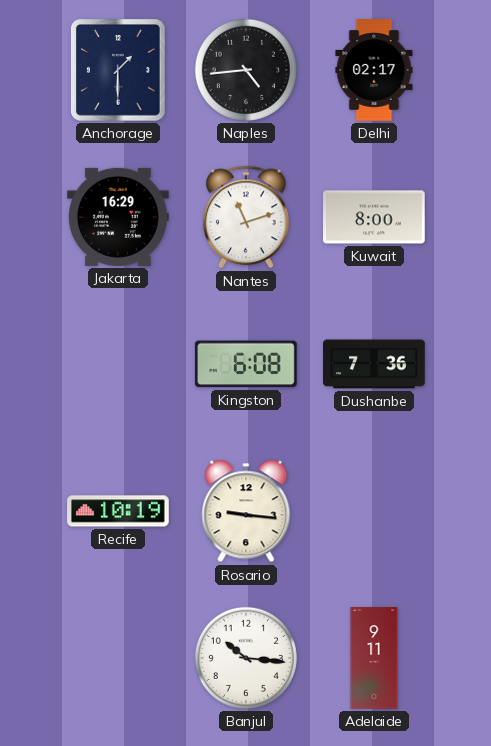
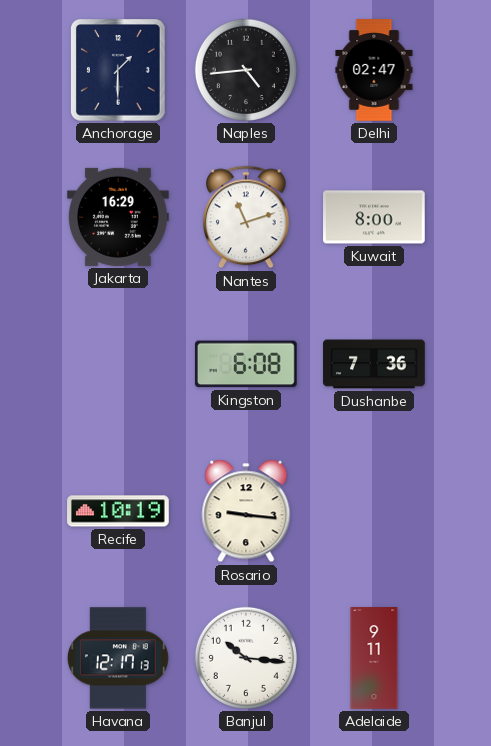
Delhi: 02:17 -> 02:47
Havana: none -> 12:17
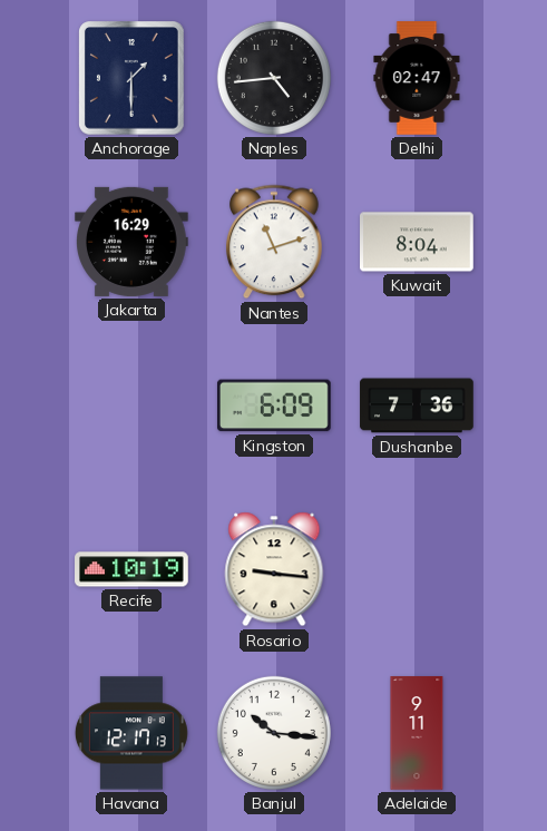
Kuwait: 8:00 -> 8:04
Kingston: 6:08 -> 6:09
